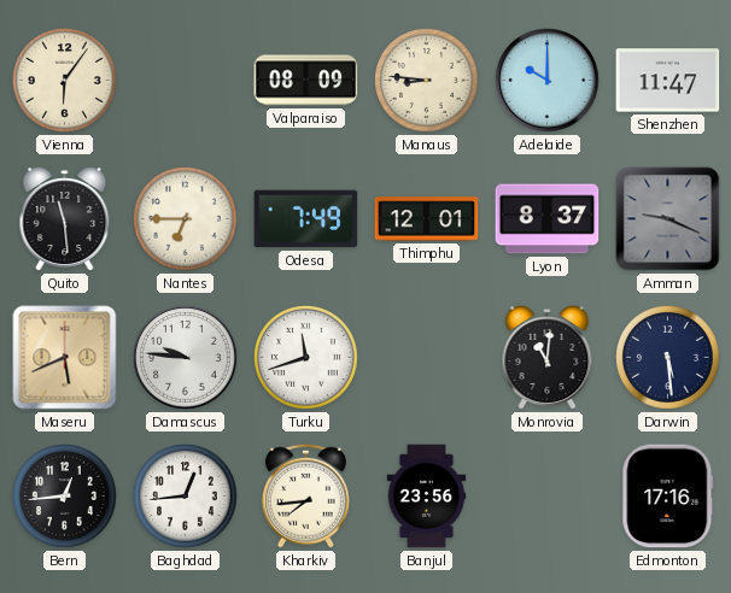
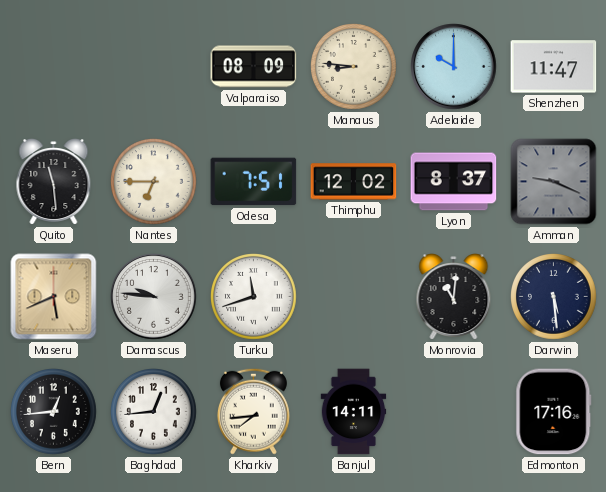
Vienna: 6:06 -> none
Odesa: 7:49 -> 7:51
Thimphu: 12:01 -> 12:02
Banjul: 23:56 -> 14:11
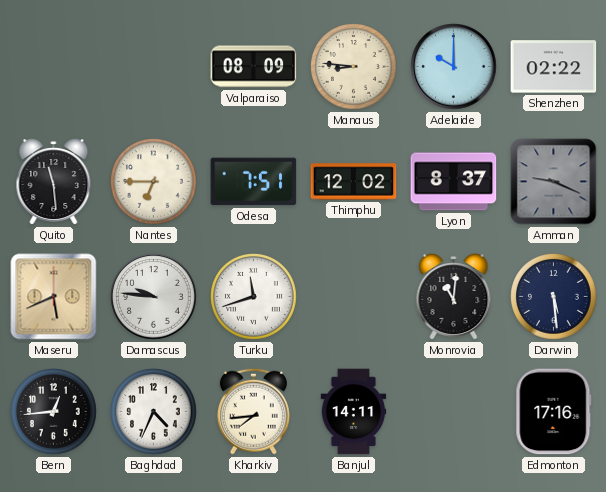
Shenzhen: 11:47 -> 02:22
Baghdad: 12:44 -> 4:34
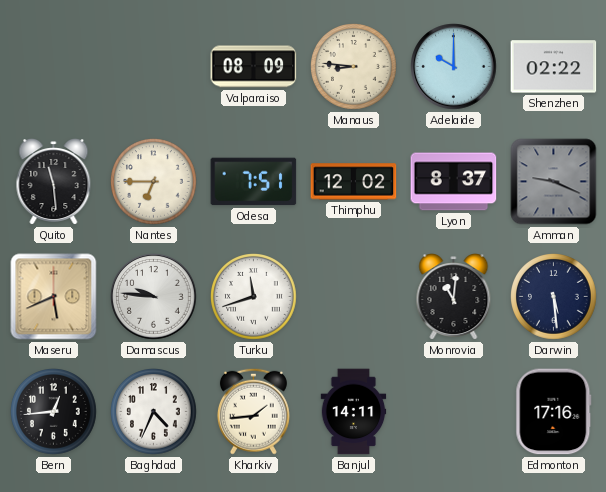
Kharkiv: 7:44 -> 1:44
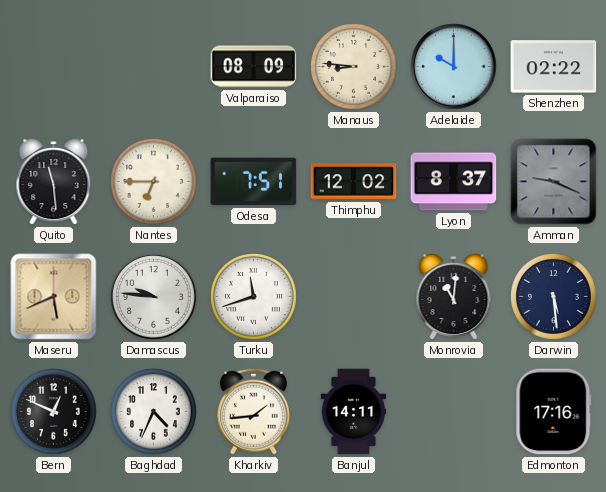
Bern: 12:44 -> 12:49
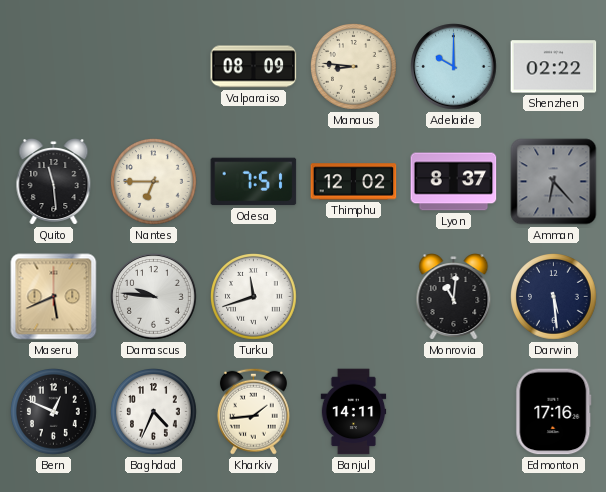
Amman: 9:19 -> 6:23
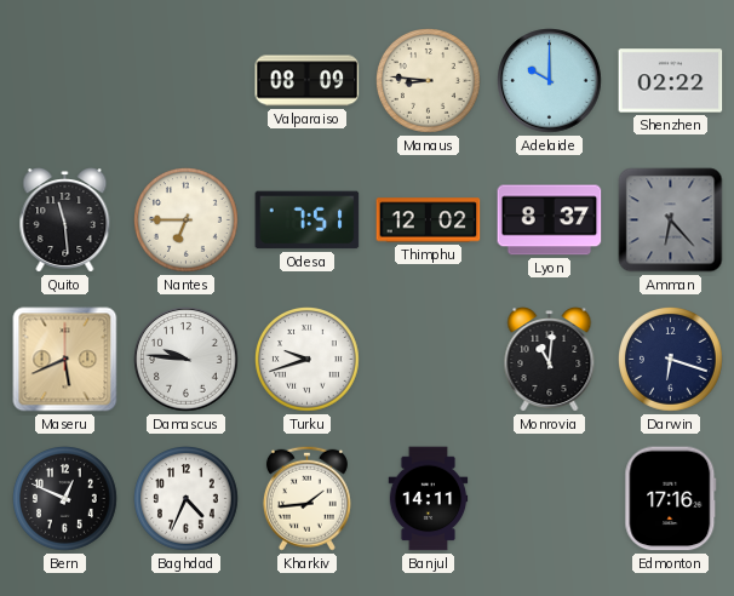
Turku: 11:42 -> 9:42
Darwin: 5:29 -> 6:18
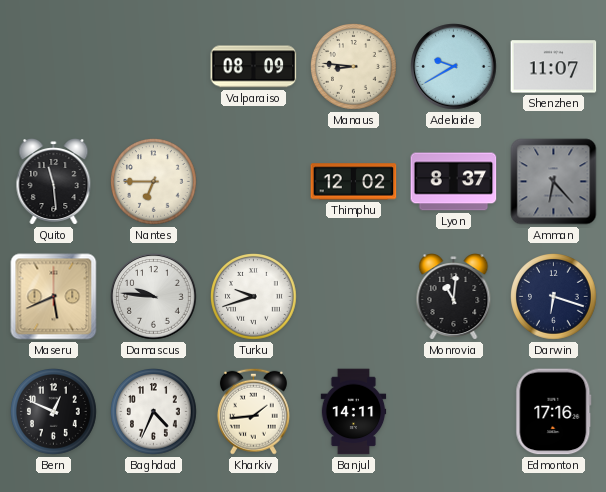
Adelaide: 10:00 -> 9:40
Shenzhen: 02:22 -> 11:07
Odesa: 7:51 -> none
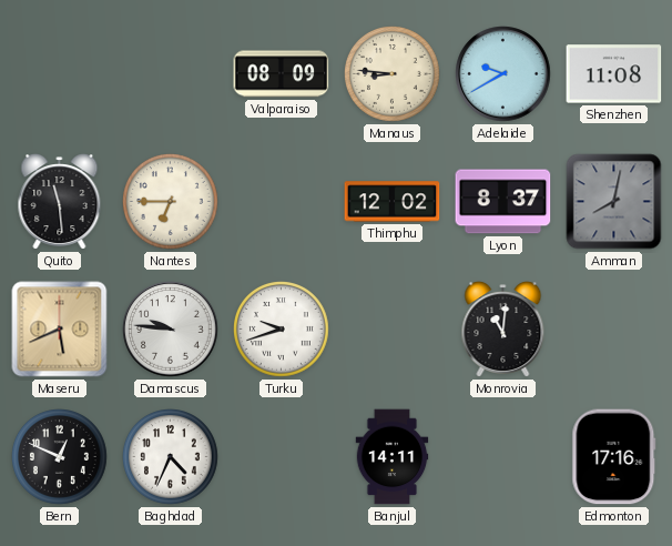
Shenzhen: 11:07 -> 11:08
Amman: 6:23 -> 8:02
Darwin: 6:18 -> none
Kharkiv: 1:44 -> none
